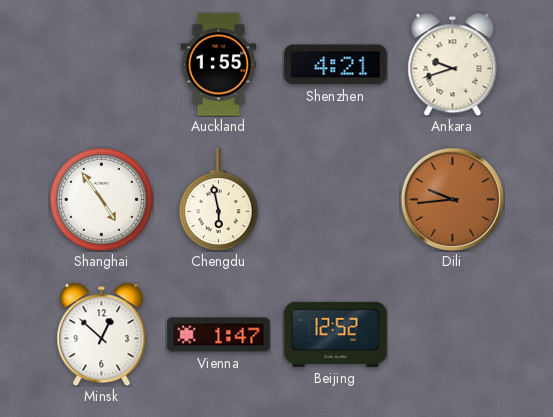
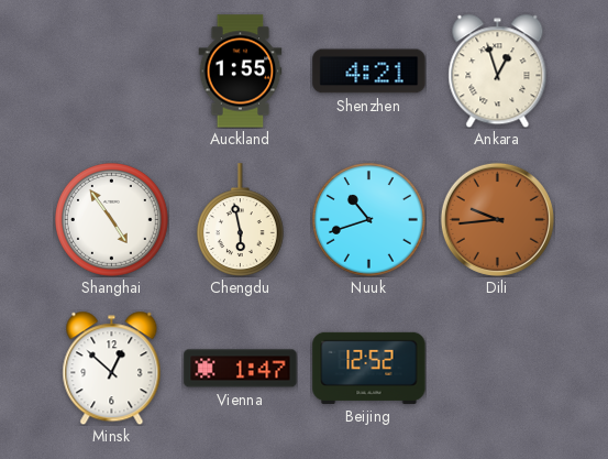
Ankara: 9:42 -> 12:57
Nuuk: none -> 10:42
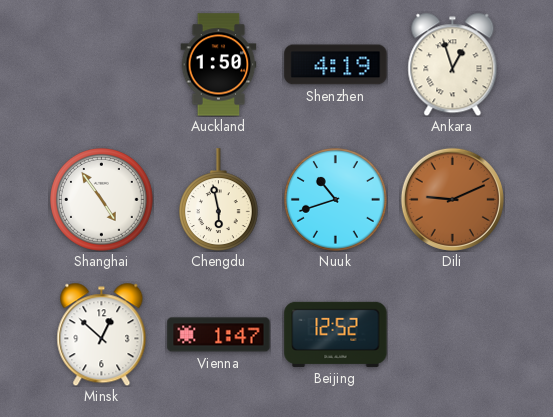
Auckland: 1:55 -> 1:50
Shenzhen: 4:21 -> 4:19
Dili: 9:44 -> 9:11
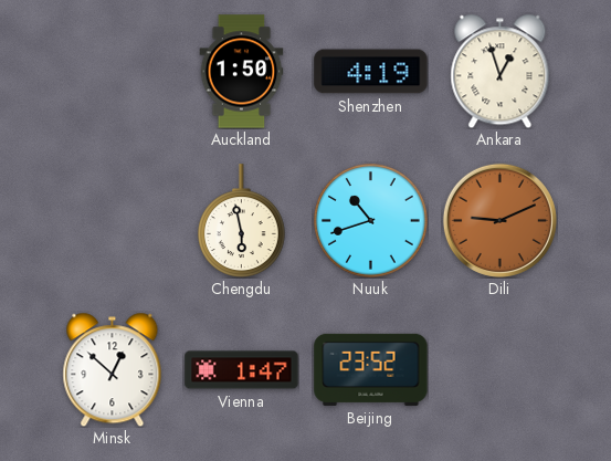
Shanghai: 4:54 -> none
Beijing: 12:52 -> 23:52
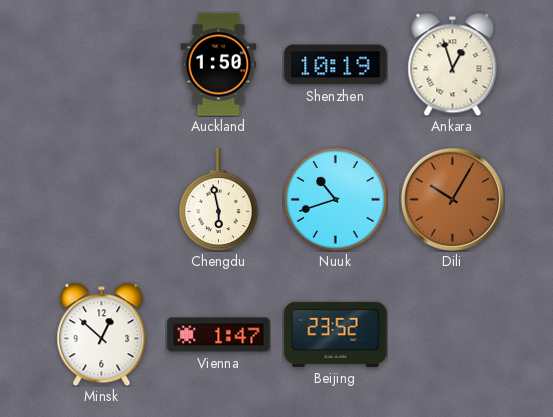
Shenzhen: 4:19 -> 10:19
Dili: 9:11 -> 10:05
